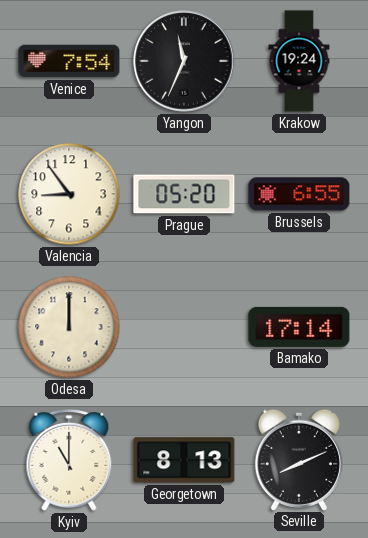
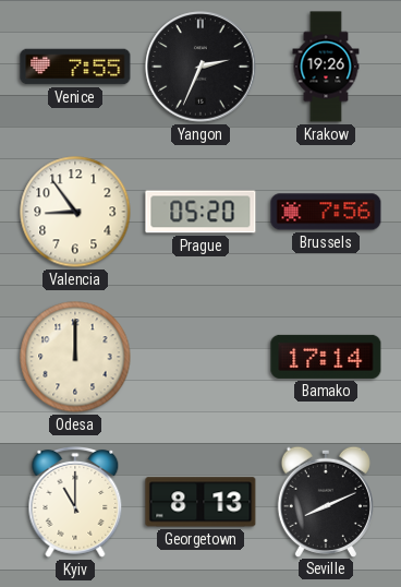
Venice: 7:54 -> 7:55
Yangon: 11:34 -> 2:34
Krakow: 19:24 -> 19:26
Brussels: 6:55 -> 7:56
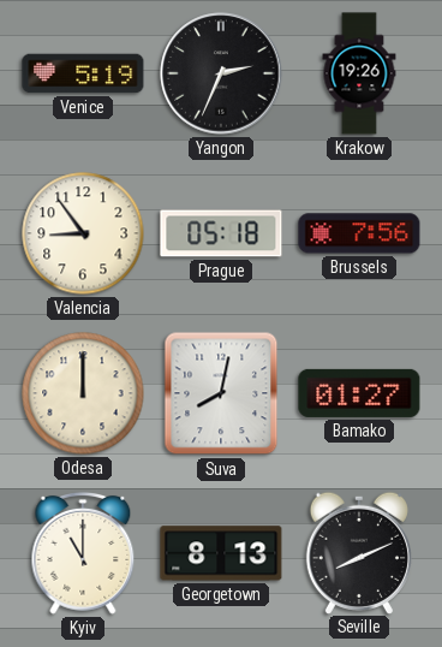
Venice: 7:55 -> 5:19
Prague: 05:20 -> 05:18
Suva: none -> 8:02
Bamako: 17:14 -> 01:27
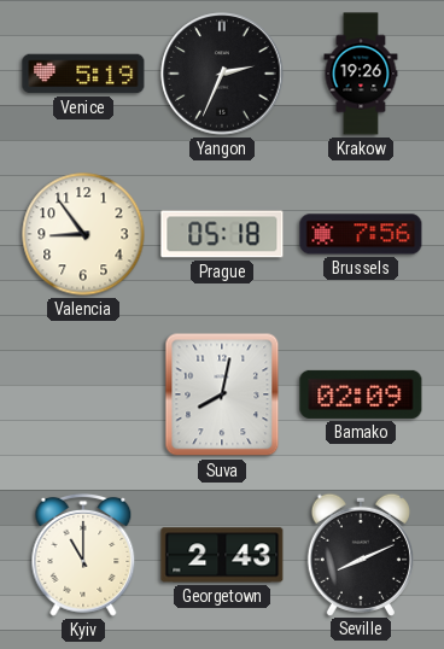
Odesa: 12:00 -> none
Bamako: 01:27 -> 02:09
Georgetown: 8:13 -> 2:43
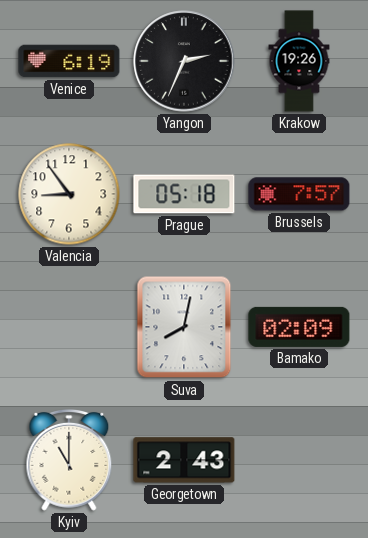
Venice: 5:19 -> 6:19
Brussels: 7:56 -> 7:57
Seville: 8:11 -> none
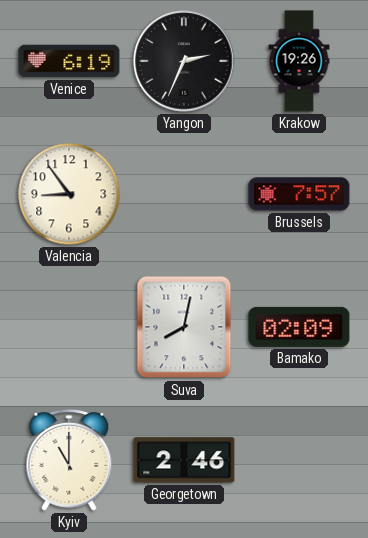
Prague: 05:18 -> none
Georgetown: 2:43 -> 2:46
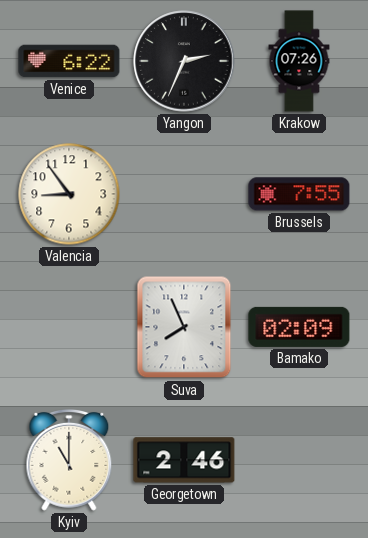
Venice: 6:19 -> 6:22
Krakow: 19:26 -> 07:26
Brussels: 7:57 -> 7:55
Suva: 8:02 -> 7:56
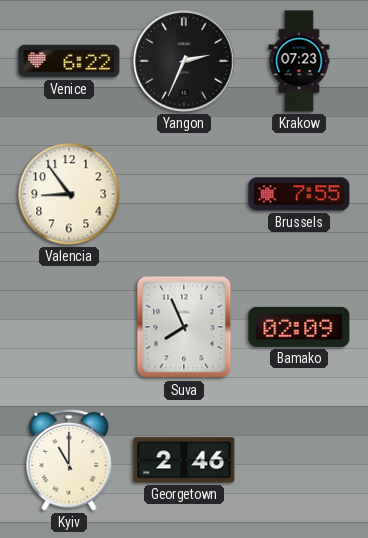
Krakow: 07:26 -> 07:23
